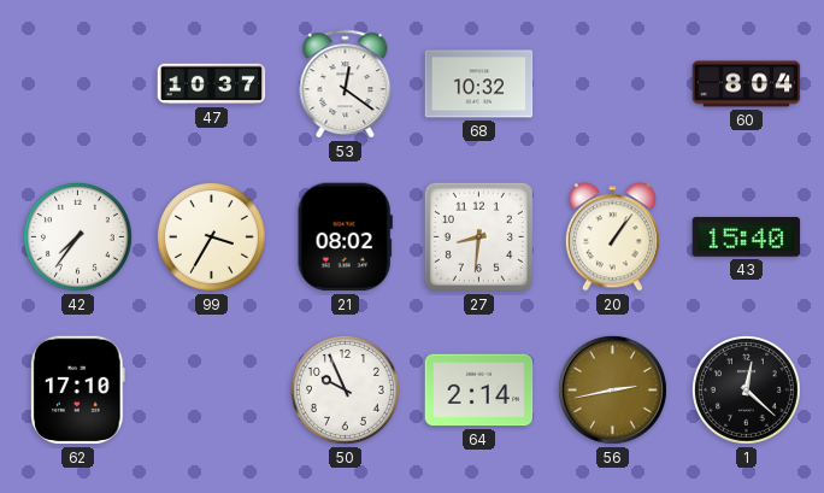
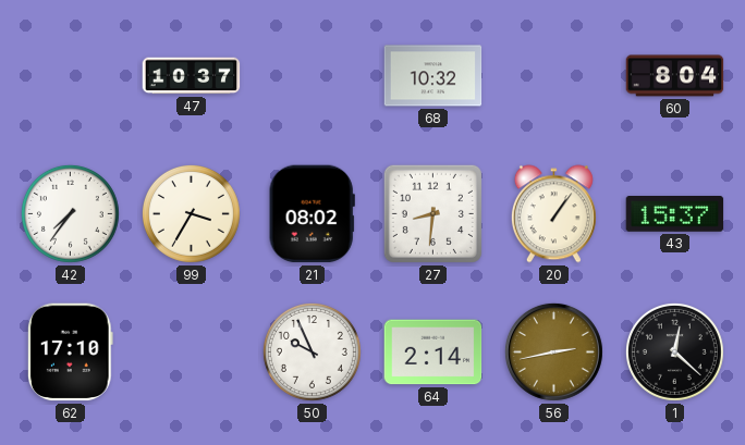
53: 12:21 -> none
43: 15:40 -> 15:37
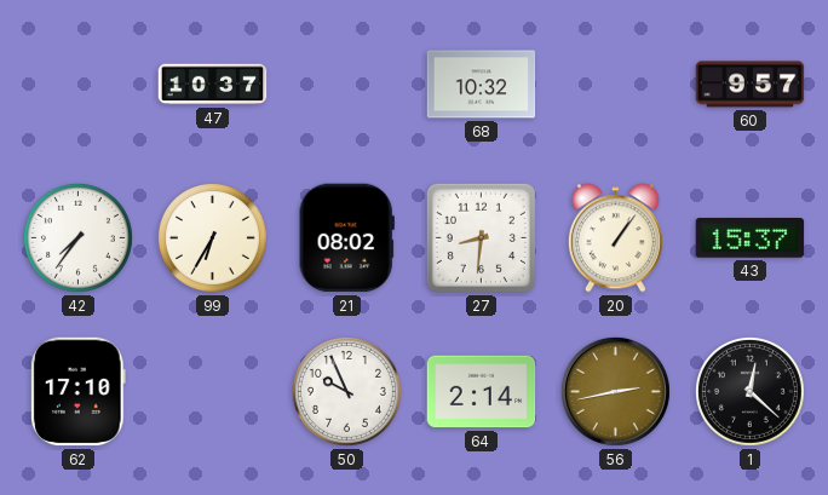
60: 8:04 -> 9:57
99: 3:35 -> 6:35
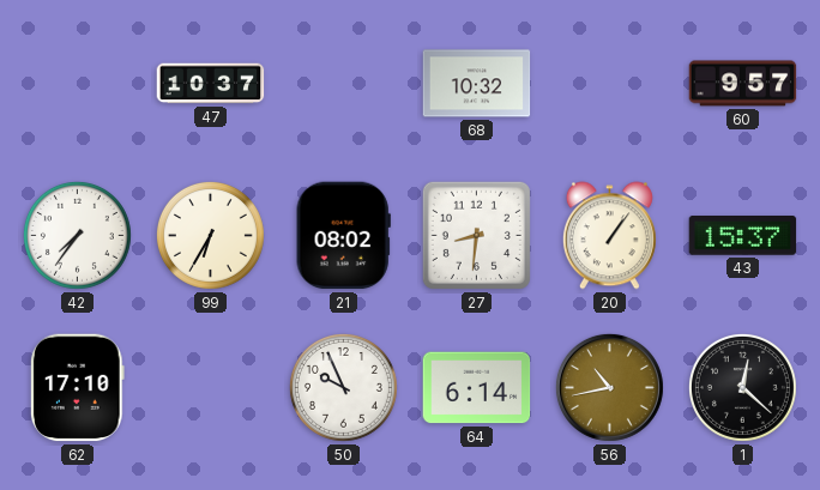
64: 2:14 -> 6:14
56: 2:43 -> 10:43
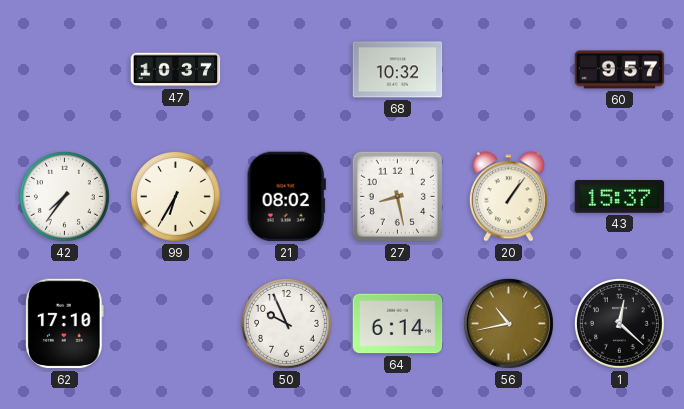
27: 8:31 -> 8:28
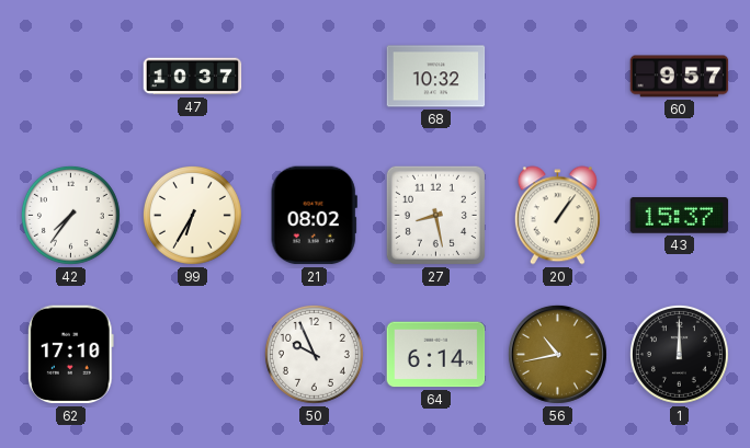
1: 12:22 -> 12:00
